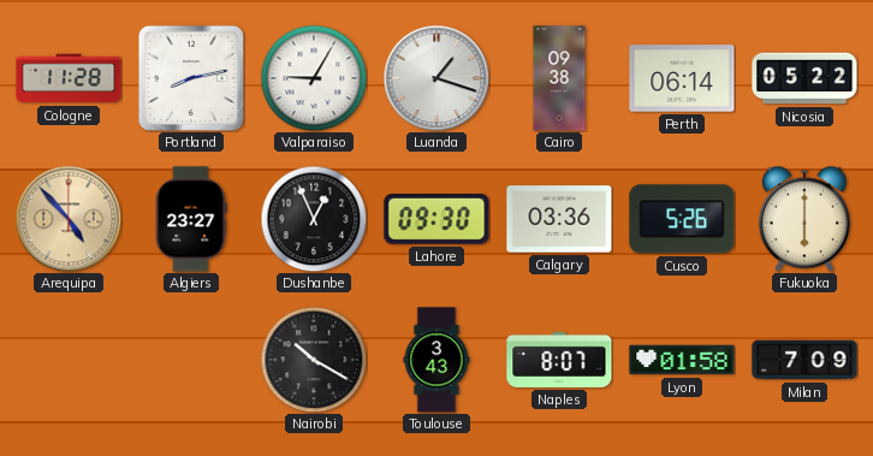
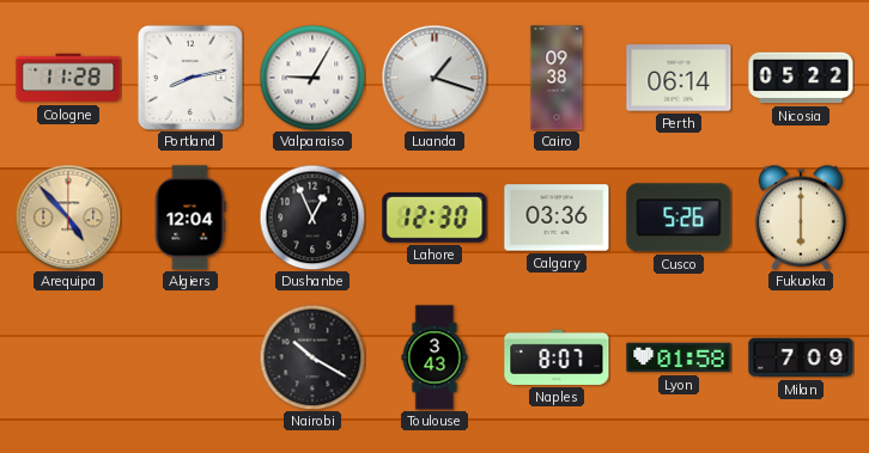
Algiers: 23:27 -> 12:04
Lahore: 09:30 -> 12:30
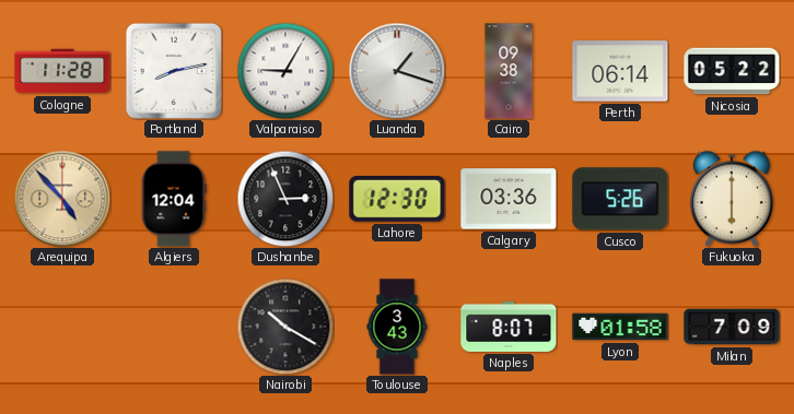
Dushanbe: 12:56 -> 2:56
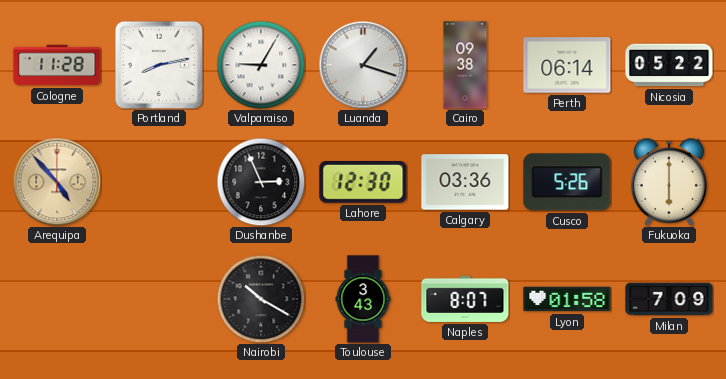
Algiers: 12:04 -> none
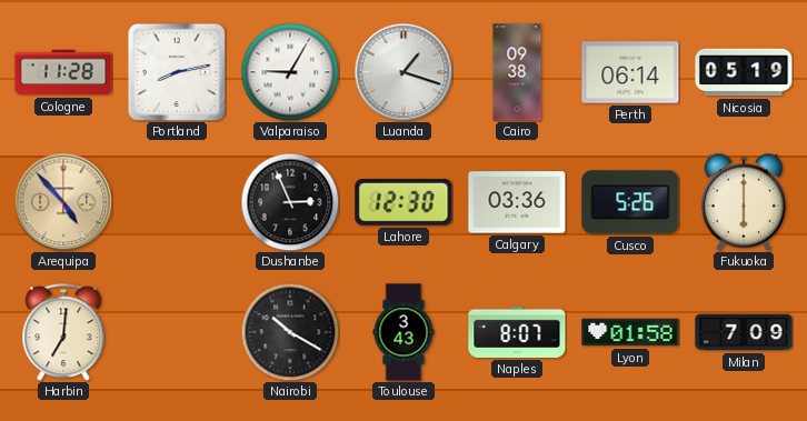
Nicosia: 05:22 -> 05:19
Harbin: none -> 7:01
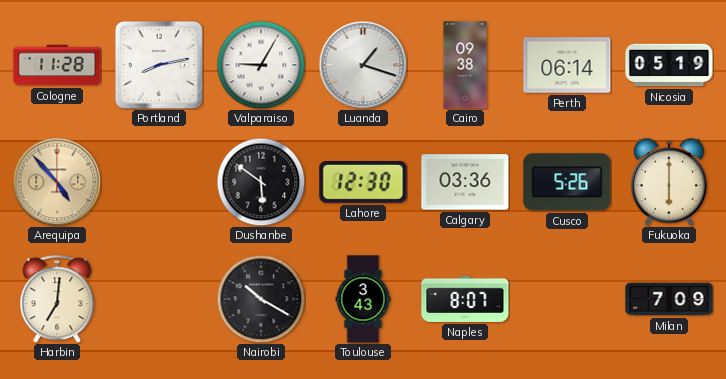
Dushanbe: 2:56 -> 5:51
Lyon: 01:58 -> none
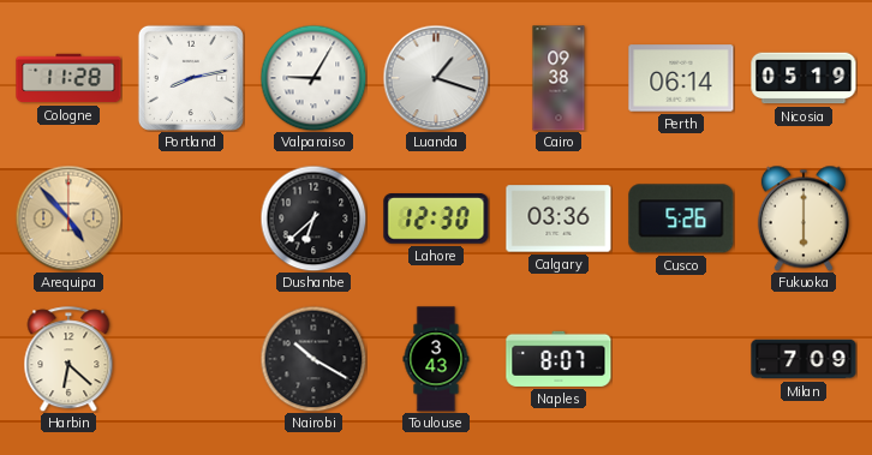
Dushanbe: 5:51 -> 6:38
Harbin: 7:01 -> 6:22
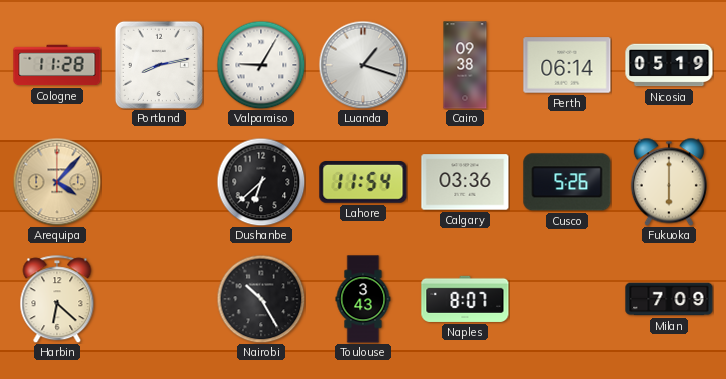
Arequipa: 4:53 -> 4:07
Lahore: 12:30 -> 11:54
Nairobi: 10:20 -> 10:25
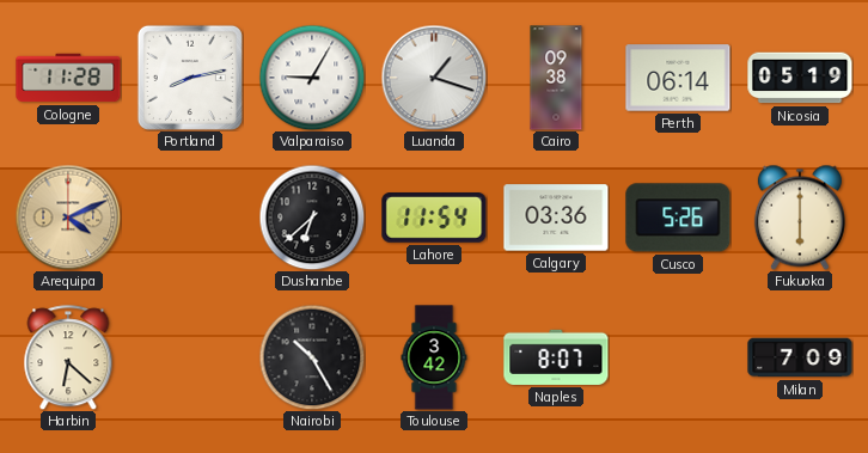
Arequipa: 4:07 -> 4:11
Toulouse: 3:43 -> 3:42
